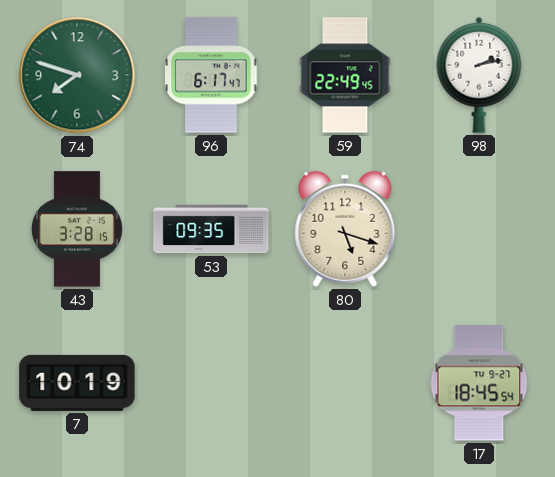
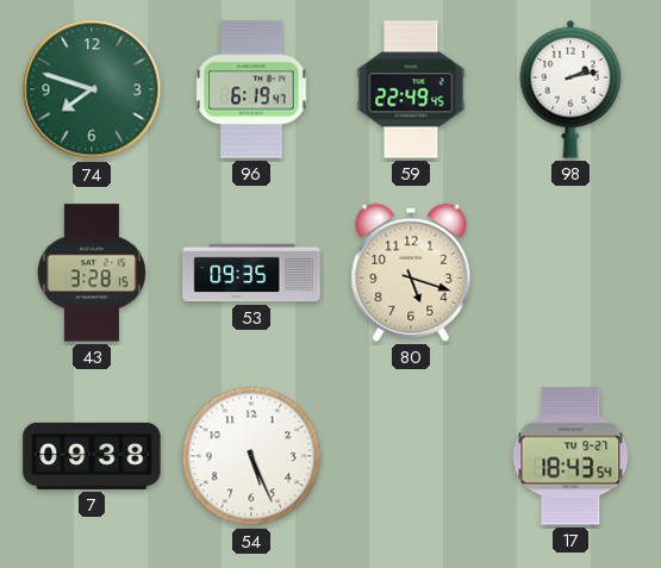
96: 6:17 -> 6:19
7: 10:19 -> 09:38
54: none -> 5:26
17: 18:45 -> 18:43
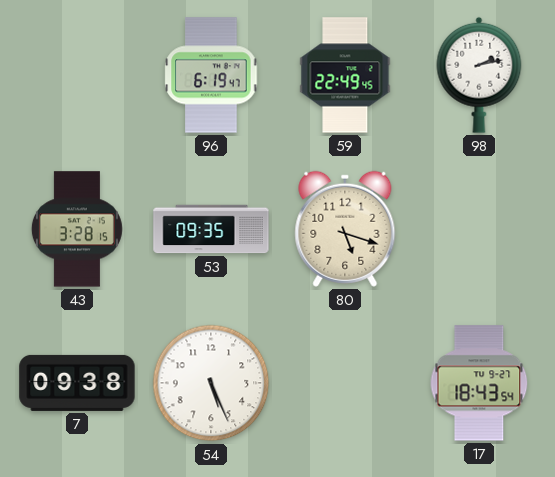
74: 7:48 -> none
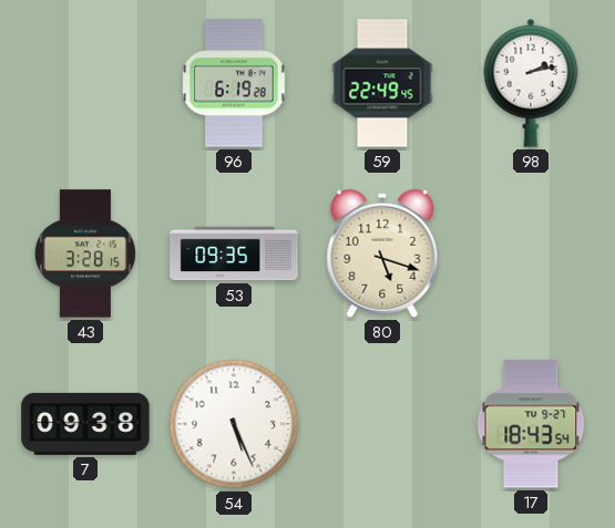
96: 6:19:47 -> 6:19:28
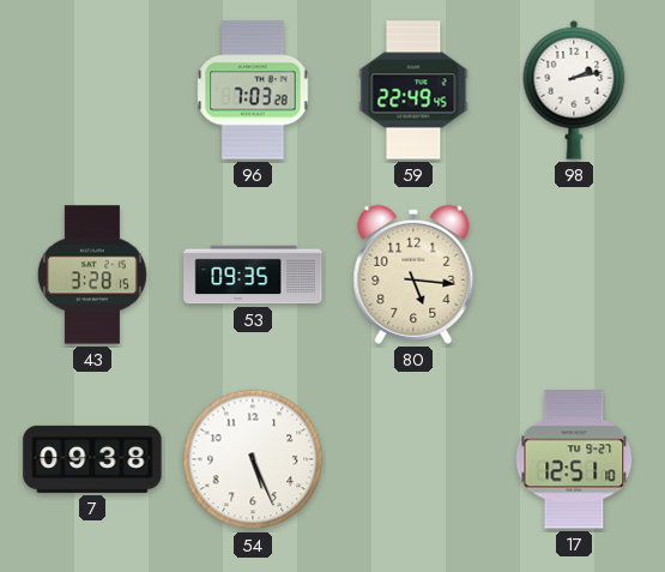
96: 6:19 -> 7:03
80: 5:18 -> 5:16
17: 18:43 -> 12:51
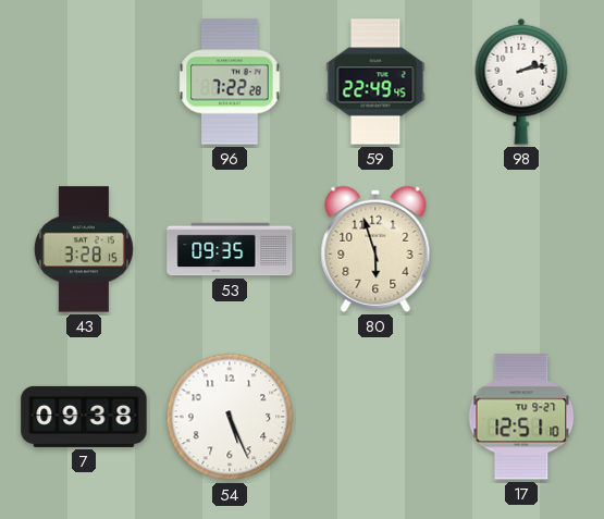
96: 7:03 -> 7:22
80: 5:16 -> 5:57
